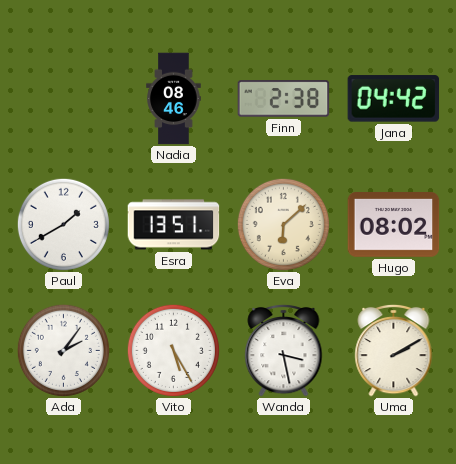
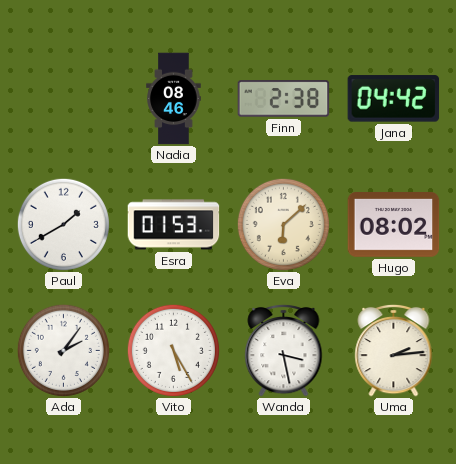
Esra: 13:51 -> 01:53
Uma: 2:10 -> 2:14
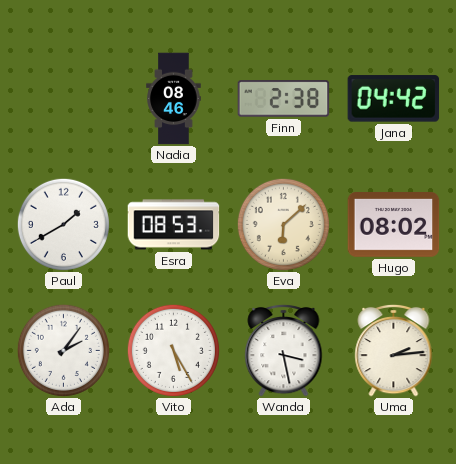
Esra: 01:53 -> 08:53
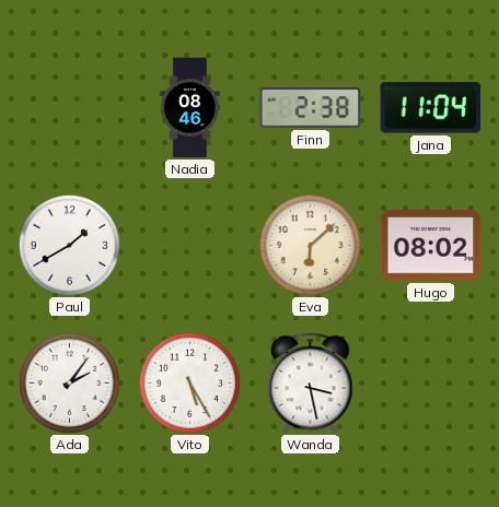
Jana: 04:42 -> 11:04
Esra: 08:53 -> none
Uma: 2:14 -> none
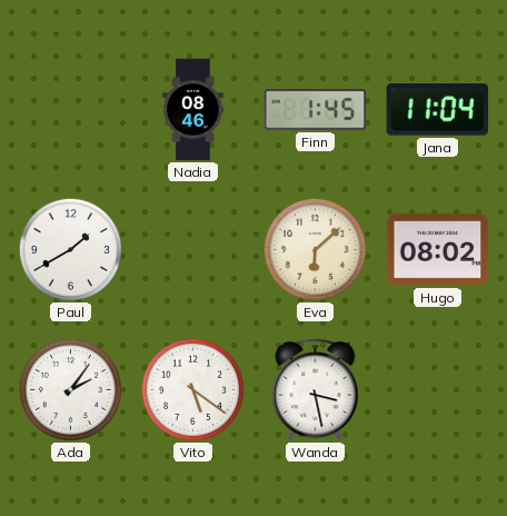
Finn: 2:38 -> 1:45
Vito: 5:25 -> 5:21
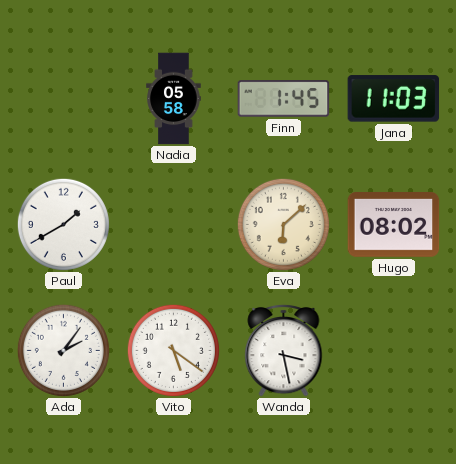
Nadia: 08:46 -> 05:58
Jana: 11:04 -> 11:03
